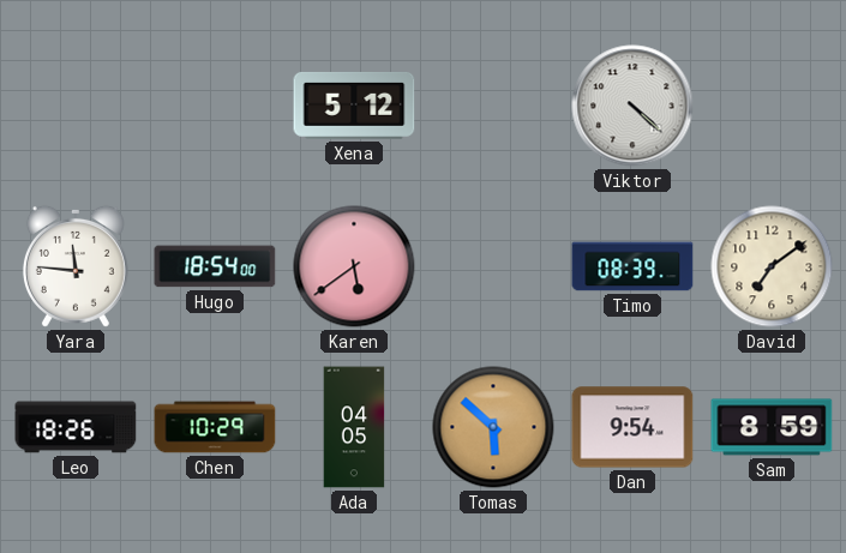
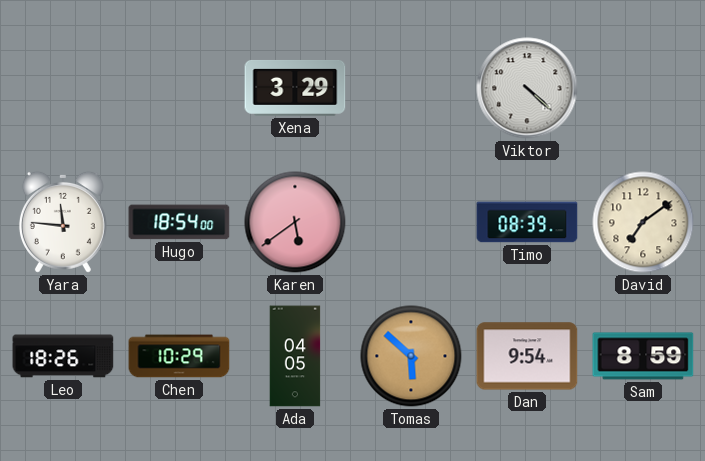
Xena: 5:12 -> 3:29
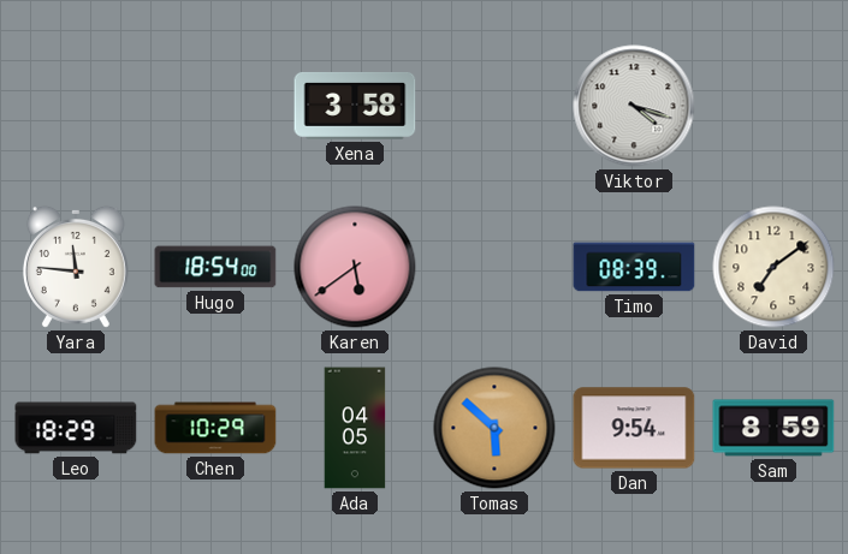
Xena: 3:29 -> 3:58
Viktor: 4:22 -> 4:18
Leo: 18:26 -> 18:29
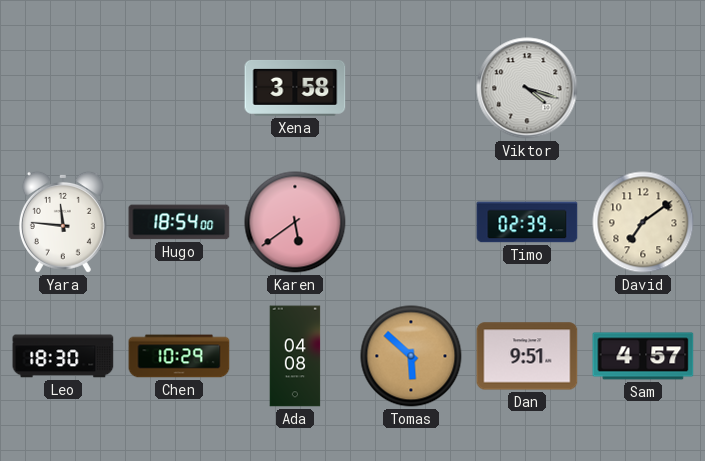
Timo: 08:39 -> 02:39
Leo: 18:29 -> 18:30
Ada: 04:05 -> 04:08
Dan: 9:54 -> 9:51
Sam: 8:59 -> 4:57
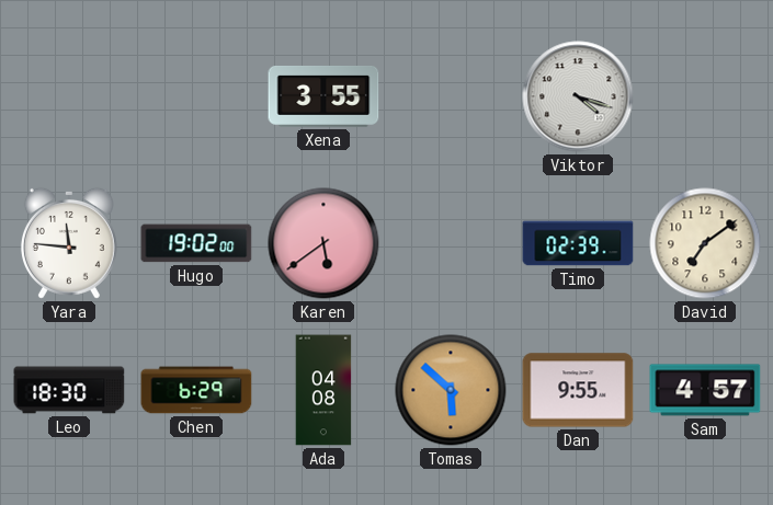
Xena: 3:58 -> 3:55
Hugo: 18:54 -> 19:02
Chen: 10:29 -> 6:29
Dan: 9:51 -> 9:55
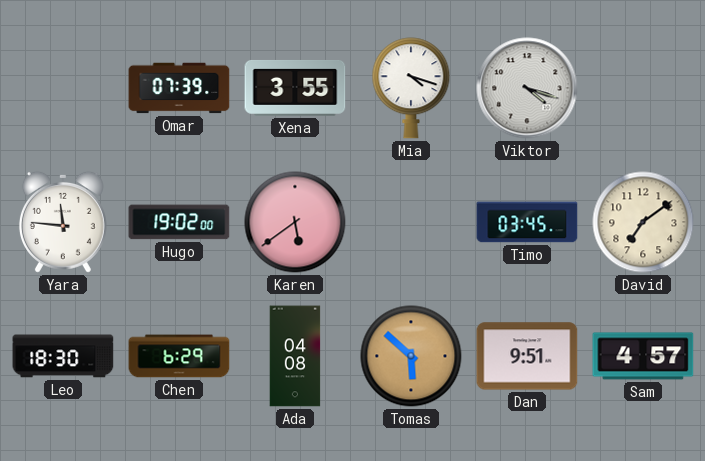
Omar: none -> 07:39
Mia: none -> 4:18
Timo: 02:39 -> 03:45
Dan: 9:55 -> 9:51
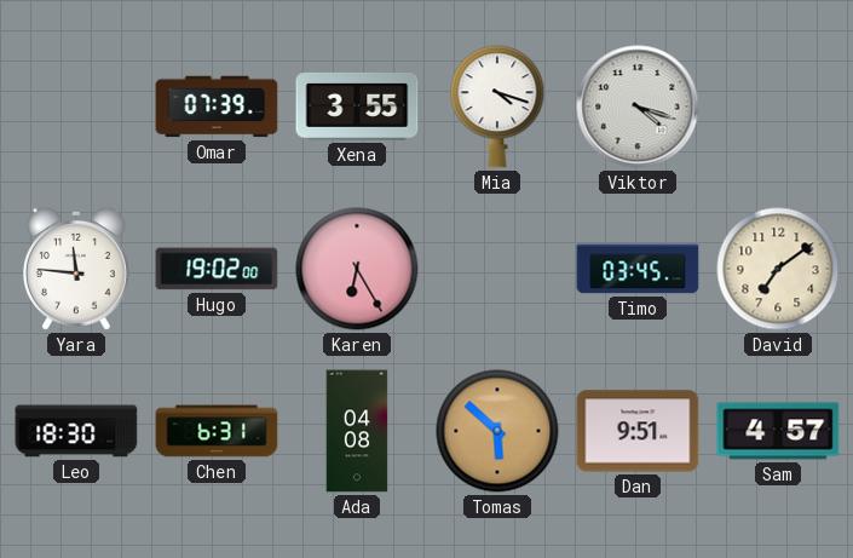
Karen: 5:39 -> 6:25
Chen: 6:29 -> 6:31
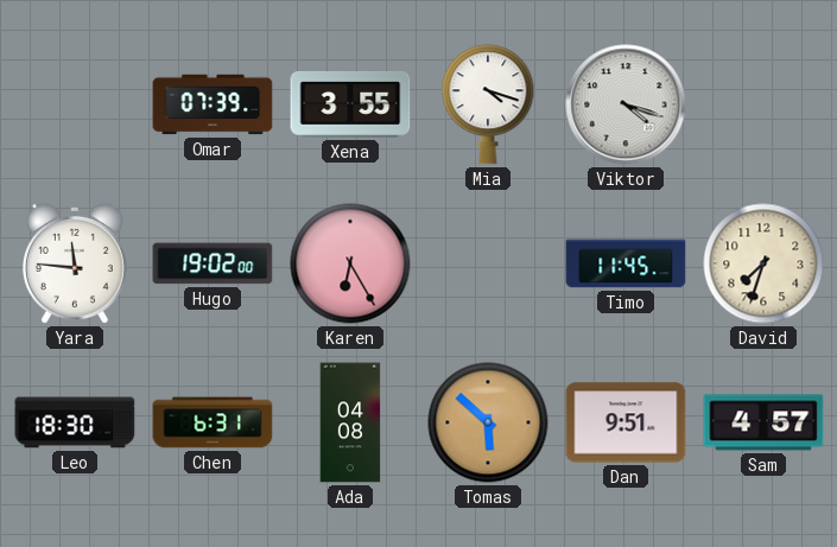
Timo: 03:45 -> 11:45
David: 7:09 -> 7:33
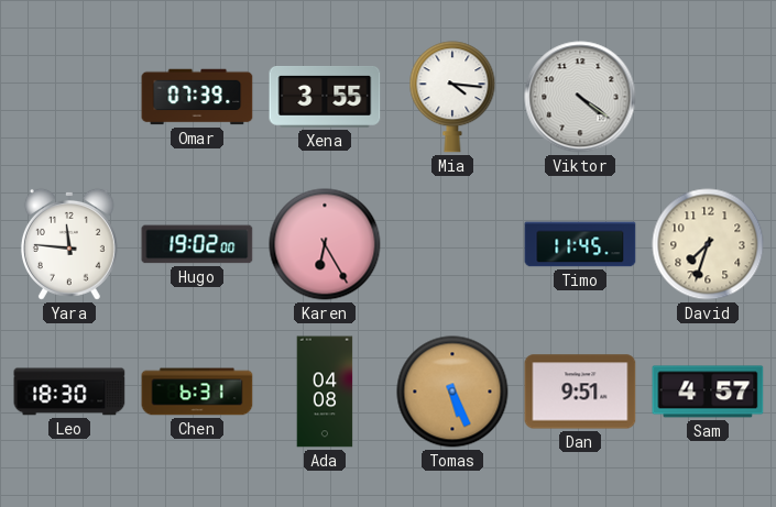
Mia: 4:18 -> 4:16
Viktor: 4:18 -> 4:21
Tomas: 5:52 -> 5:26
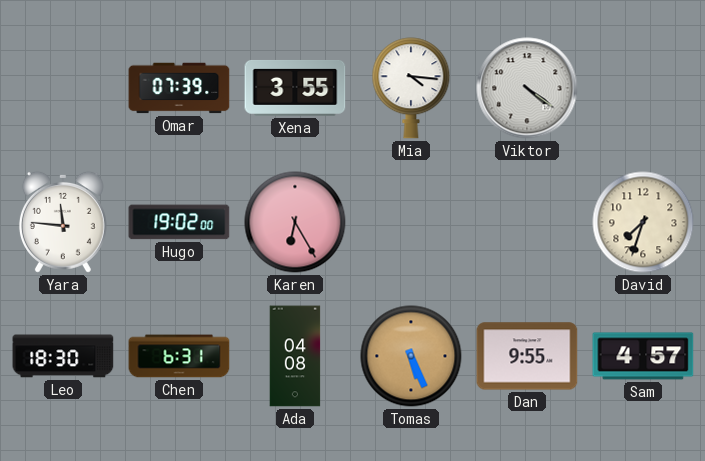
Timo: 11:45 -> none
Dan: 9:51 -> 9:55
